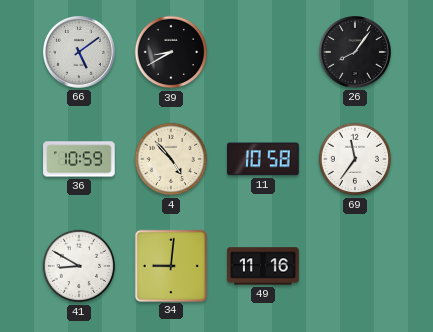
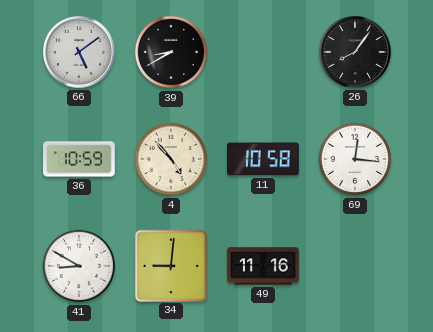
69: 11:36 -> 12:16
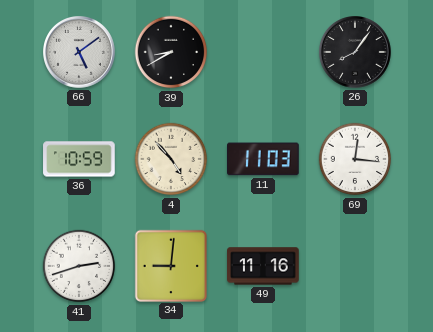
11: 10:58 -> 11:03
41: 8:50 -> 2:42
